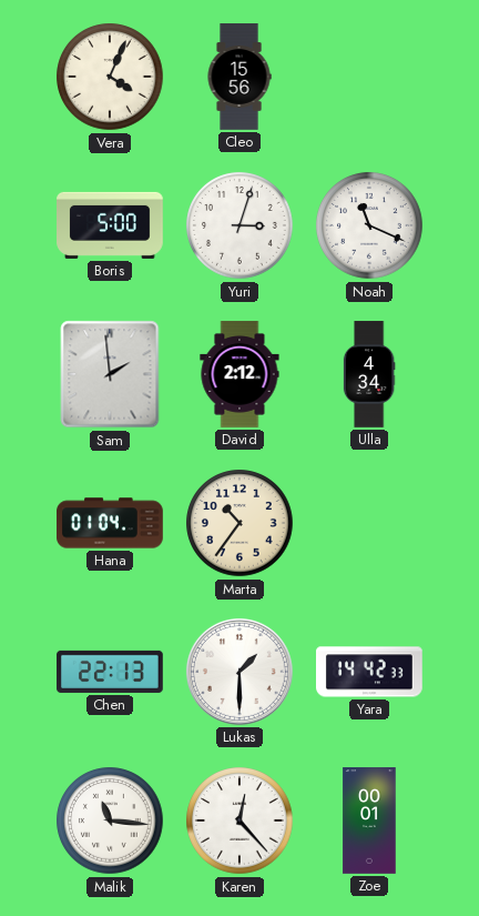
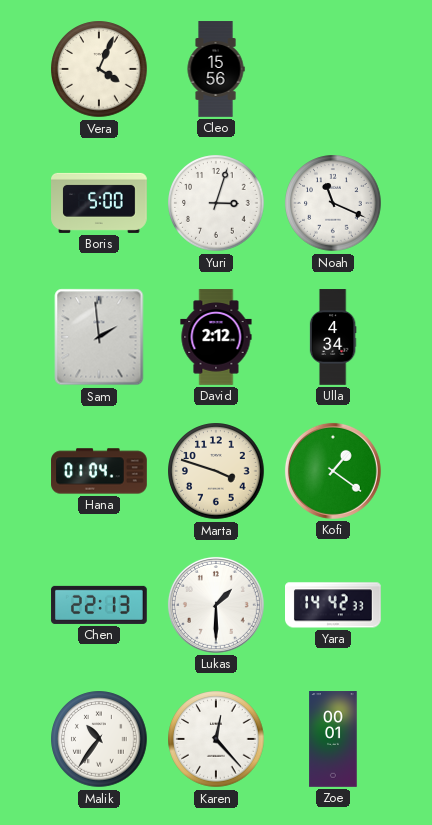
Marta: 10:36 -> 3:48
Kofi: none -> 1:21
Malik: 11:16 -> 10:36
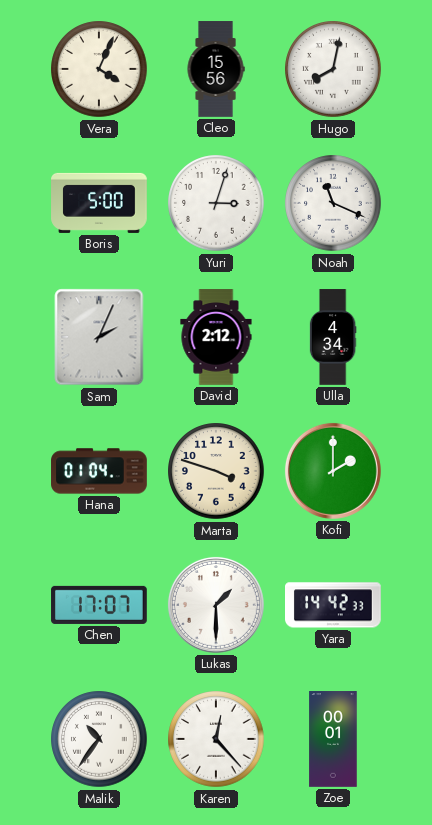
Hugo: none -> 8:02
Sam: 1:59 -> 2:04
Kofi: 1:21 -> 2:00
Chen: 22:13 -> 17:07
